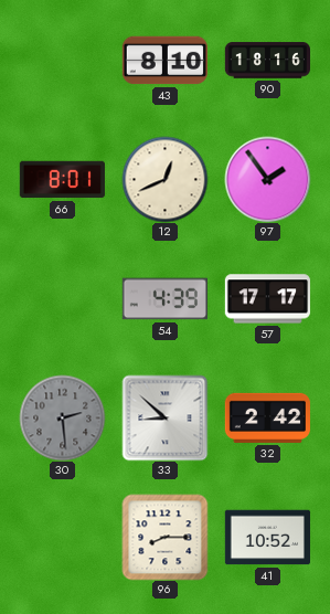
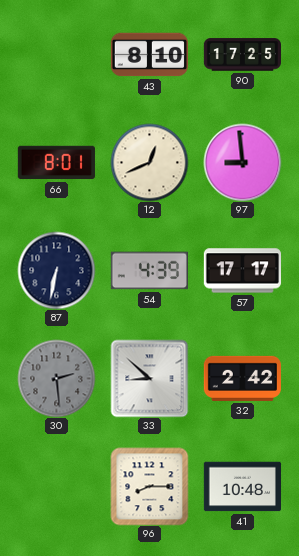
90: 18:16 -> 17:25
97: 1:54 -> 8:59
87: none -> 6:32
41: 10:52 -> 10:48
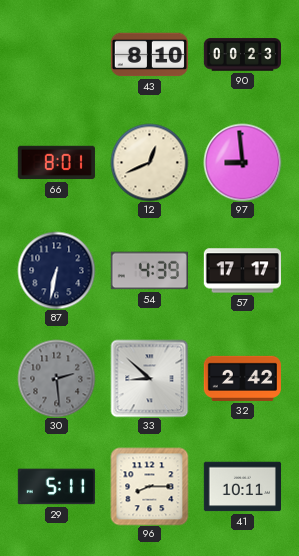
90: 17:25 -> 00:23
29: none -> 5:11
41: 10:48 -> 10:11
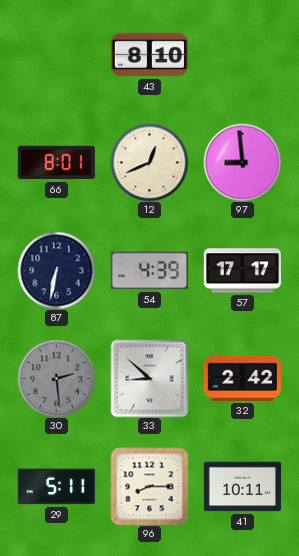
90: 00:23 -> none
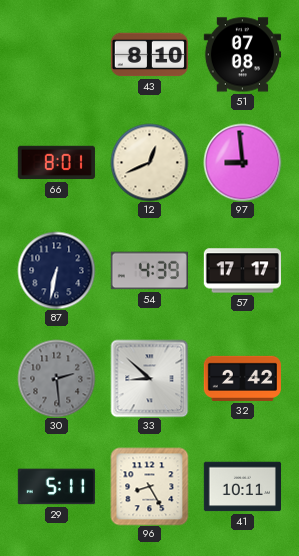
51: none -> 07:08
96: 8:15 -> 8:25
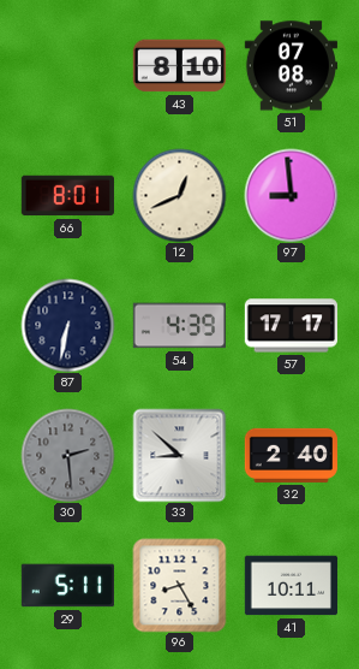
32: 2:42 -> 2:40
